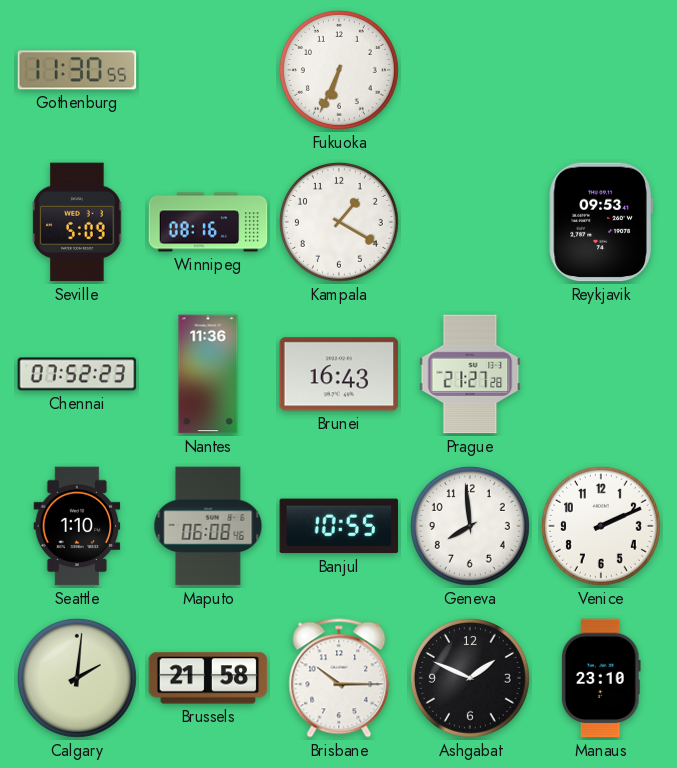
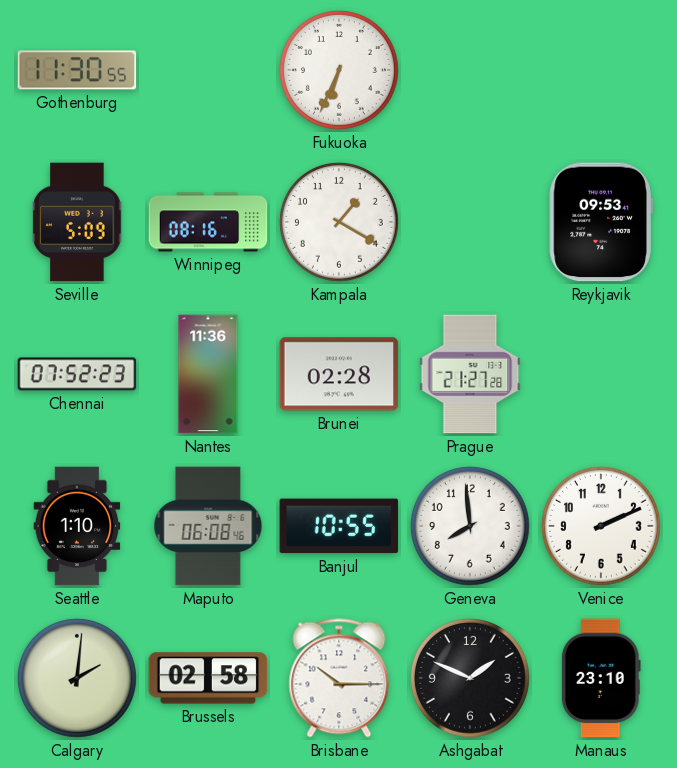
Brunei: 16:43 -> 02:28
Brussels: 21:58 -> 02:58
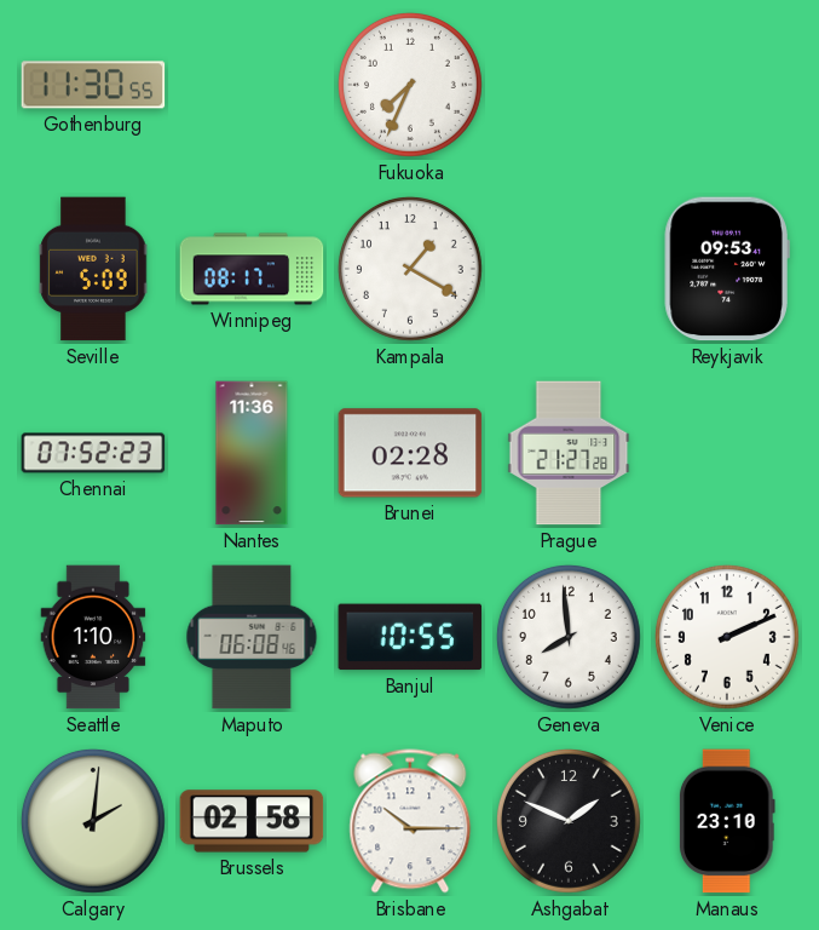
Fukuoka: 6:34 -> 7:34
Winnipeg: 08:16 -> 08:17
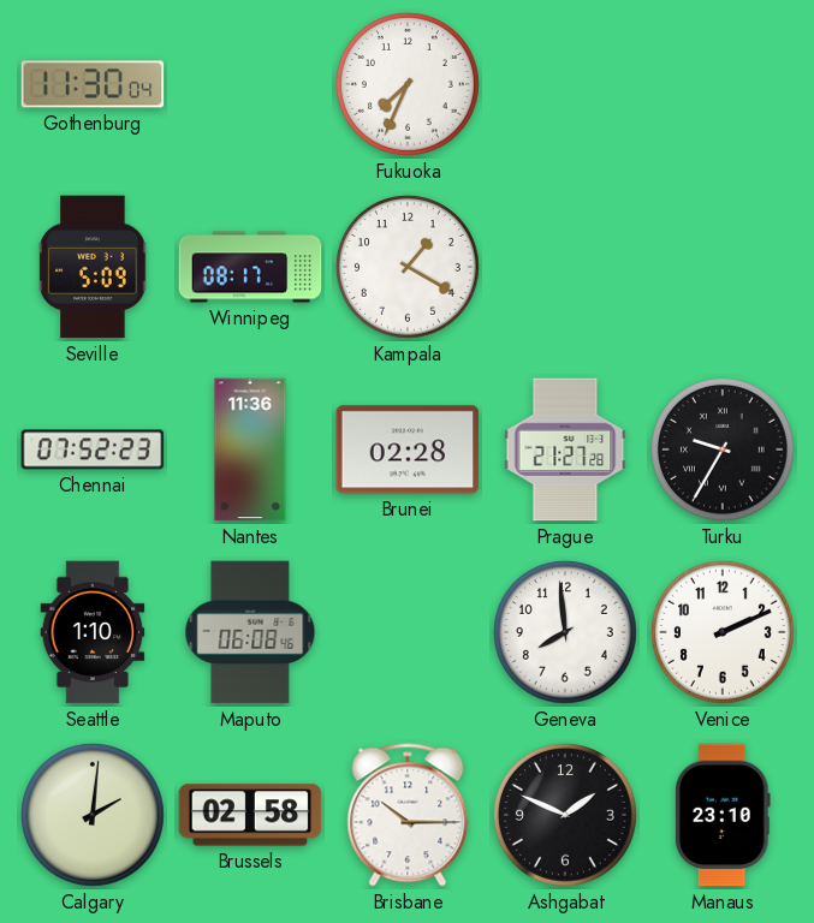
Gothenburg: 11:30:55 -> 11:30:04
Reykjavik: 09:53 -> none
Turku: none -> 9:35
Banjul: 10:55 -> none
